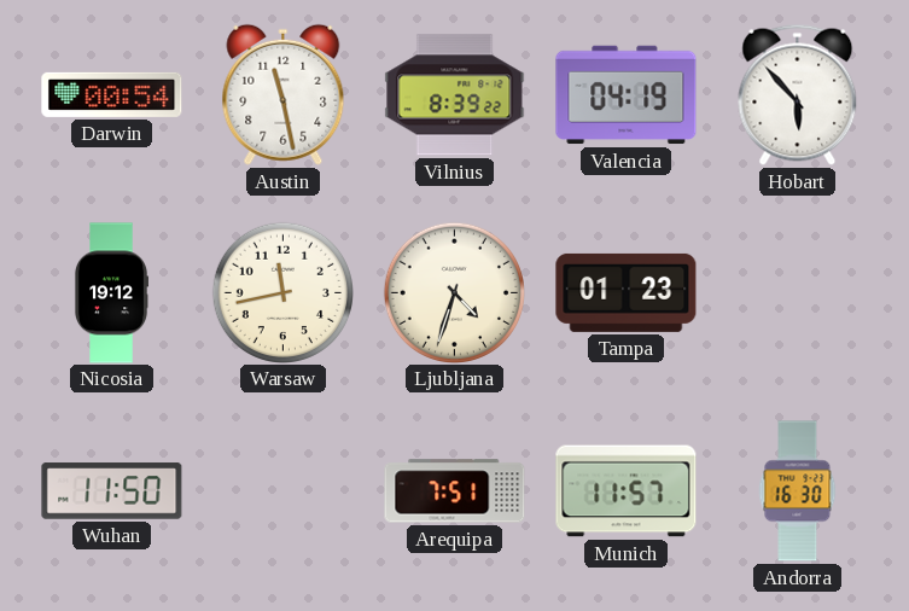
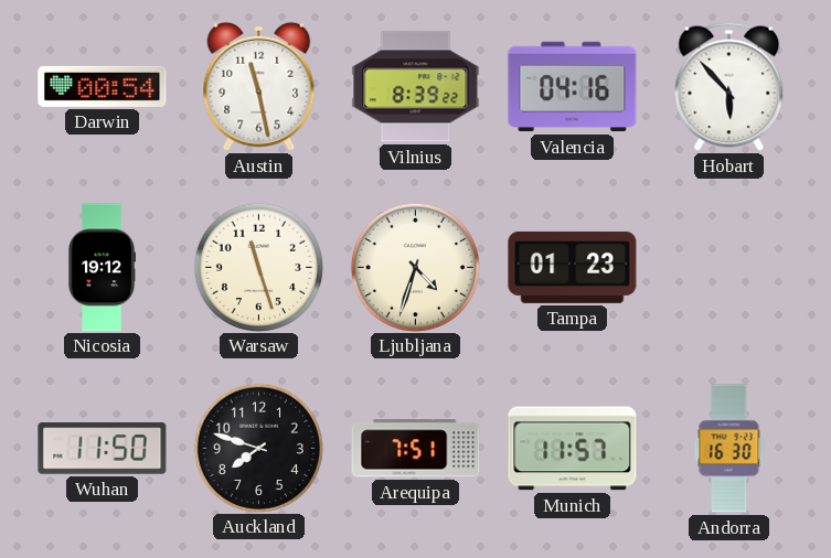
Valencia: 04:19 -> 04:16
Warsaw: 11:43 -> 11:27
Auckland: none -> 7:48
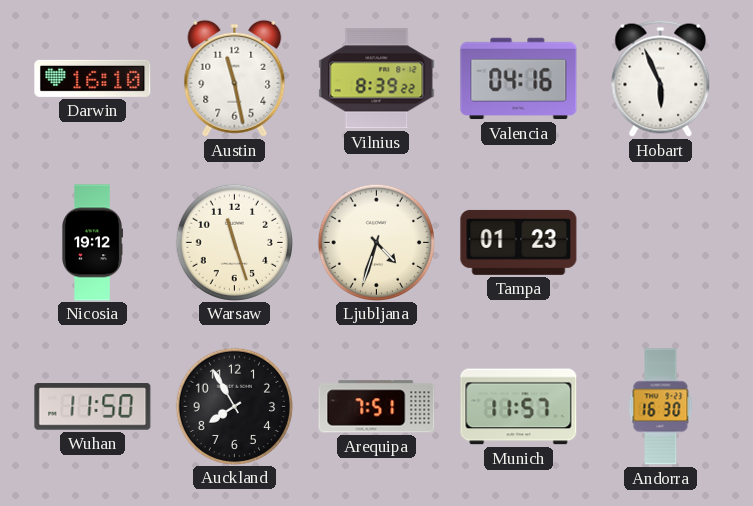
Darwin: 00:54 -> 16:10
Hobart: 5:53 -> 5:56
Auckland: 7:48 -> 7:55
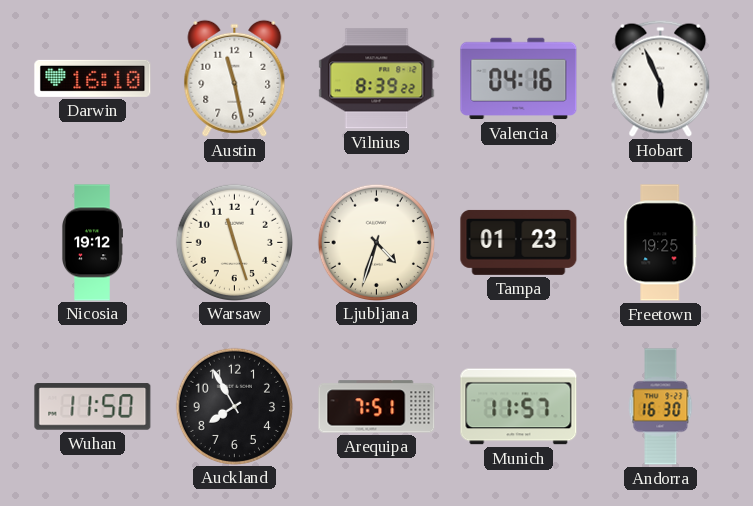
Freetown: none -> 19:25
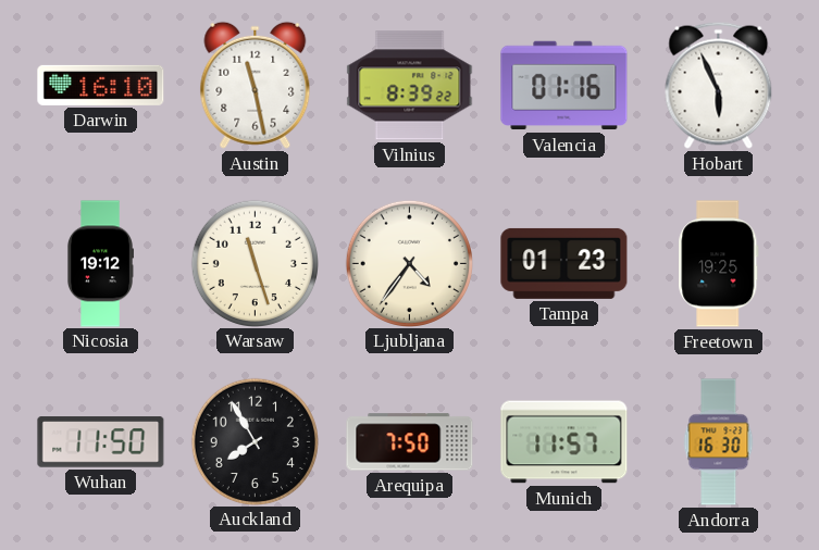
Valencia: 04:16 -> 01:16
Ljubljana: 4:33 -> 4:36
Arequipa: 7:51 -> 7:50
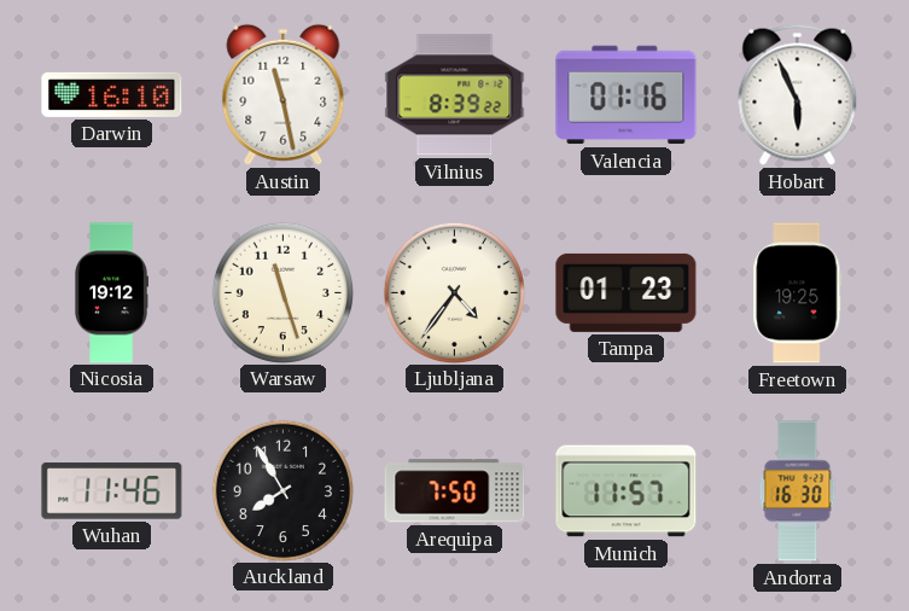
Wuhan: 11:50 -> 11:46
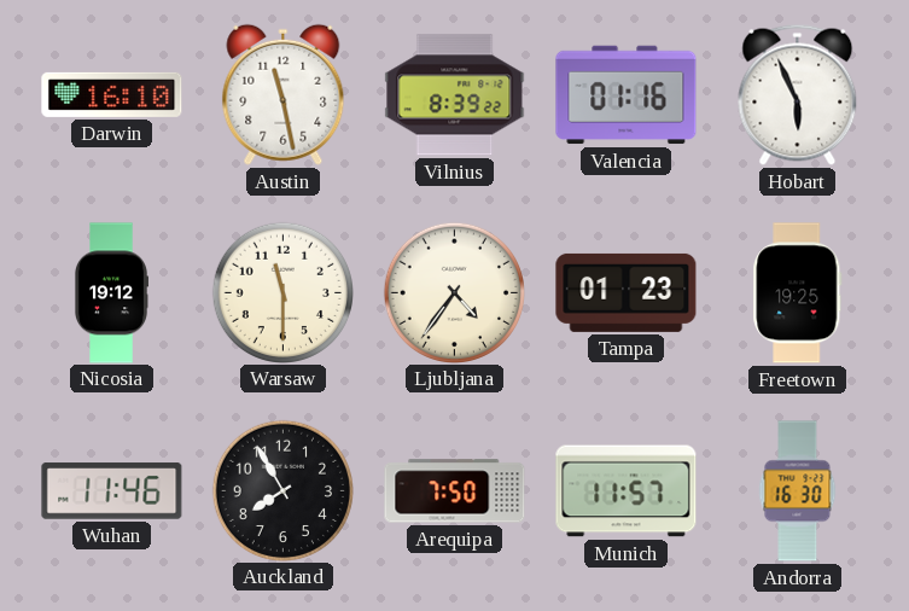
Warsaw: 11:27 -> 11:30
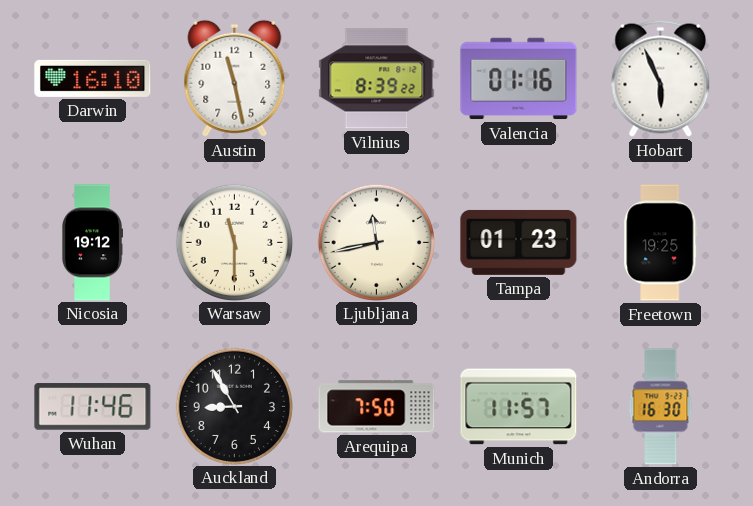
Ljubljana: 4:36 -> 11:43
Auckland: 7:55 -> 8:55
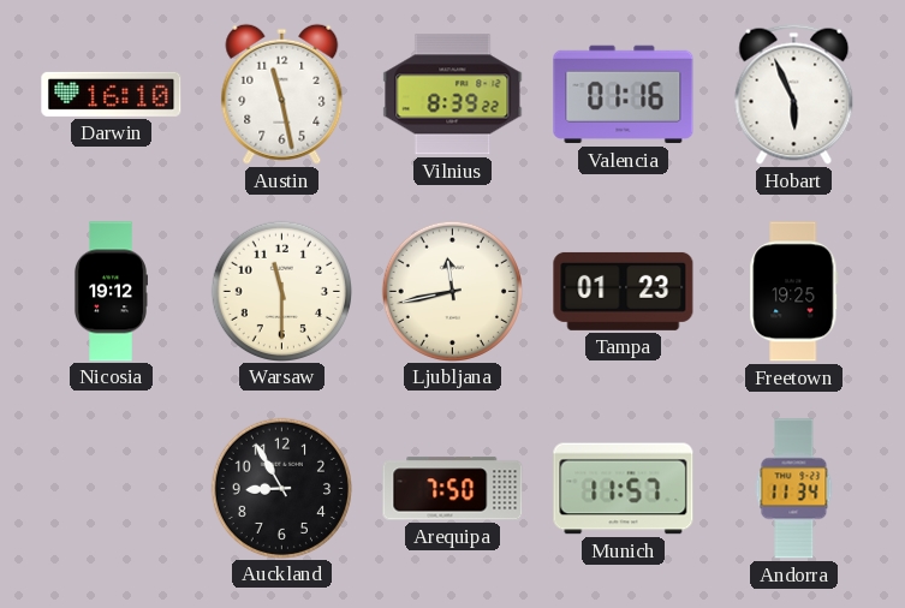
Wuhan: 11:46 -> none
Andorra: 16:30 -> 11:34
